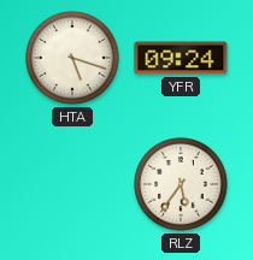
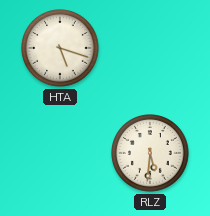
YFR: 09:24 -> none
RLZ: 5:36 -> 5:31
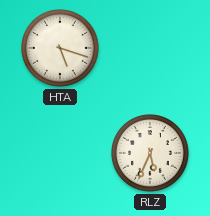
RLZ: 5:31 -> 5:34
